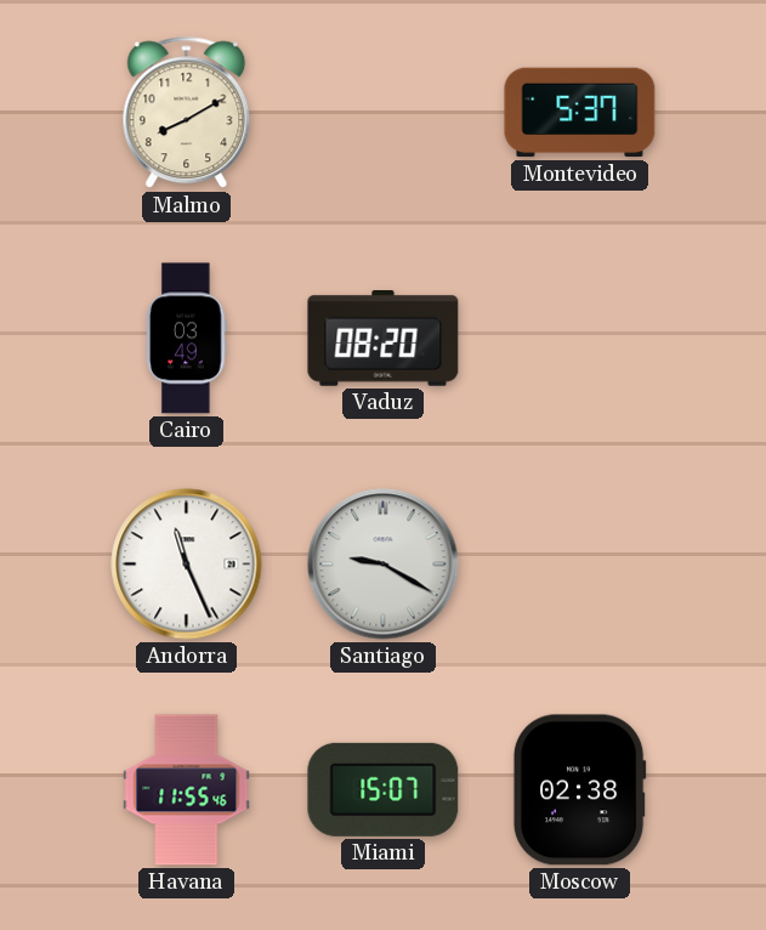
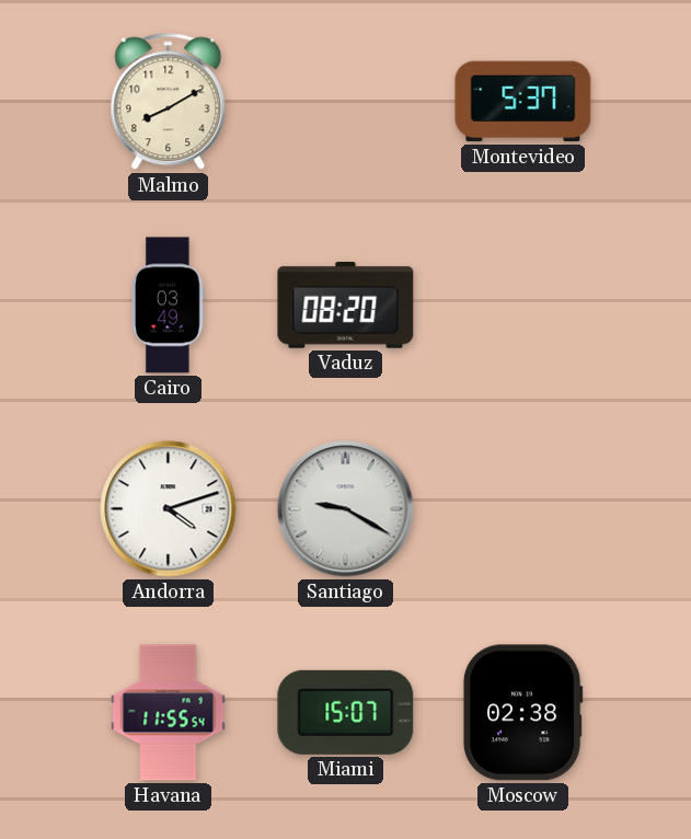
Andorra: 11:26 -> 4:12
Havana: 11:55:46 -> 11:55:54
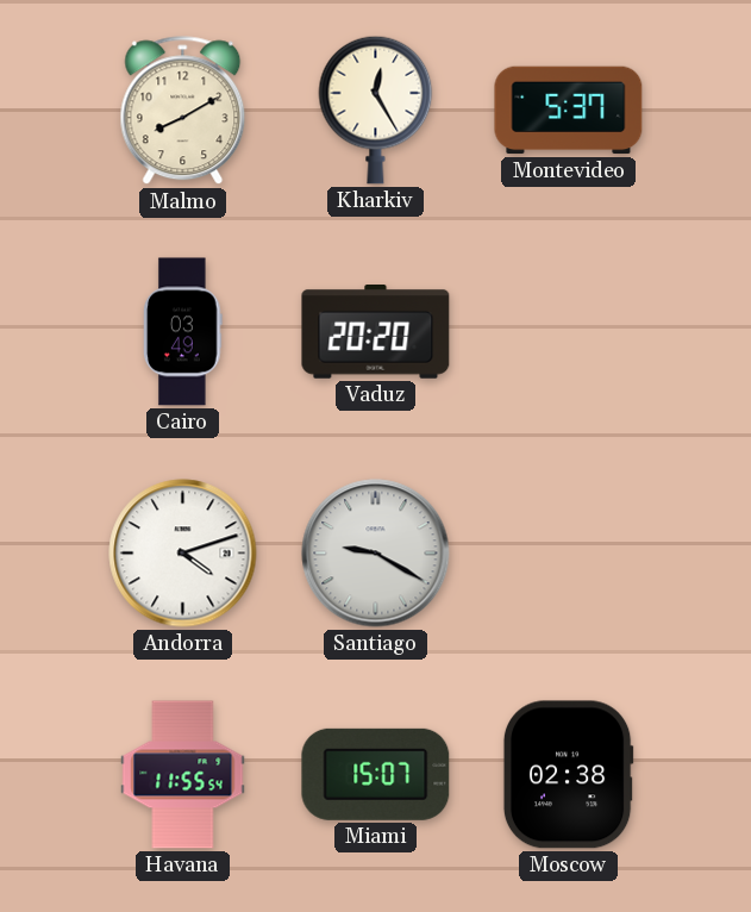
Kharkiv: none -> 12:25
Vaduz: 08:20 -> 20:20
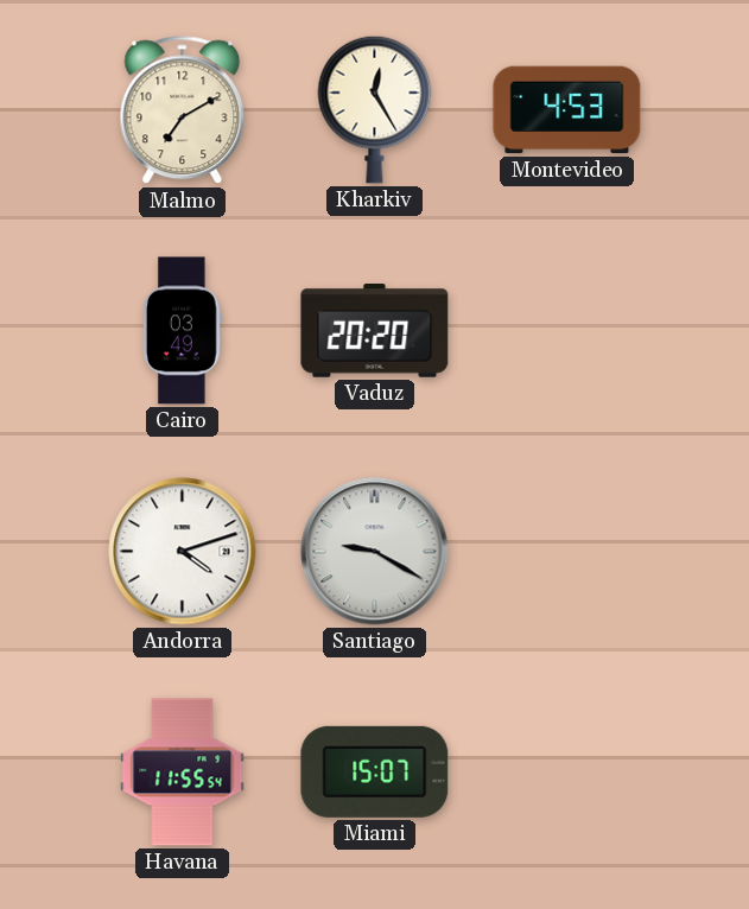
Malmo: 8:10 -> 7:10
Montevideo: 5:37 -> 4:53
Moscow: 02:38 -> none
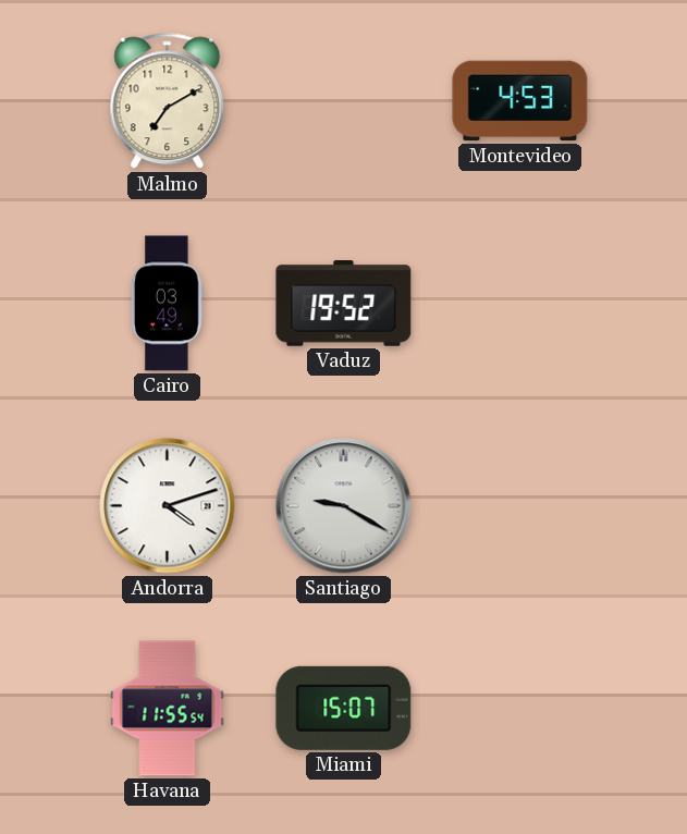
Kharkiv: 12:25 -> none
Vaduz: 20:20 -> 19:52
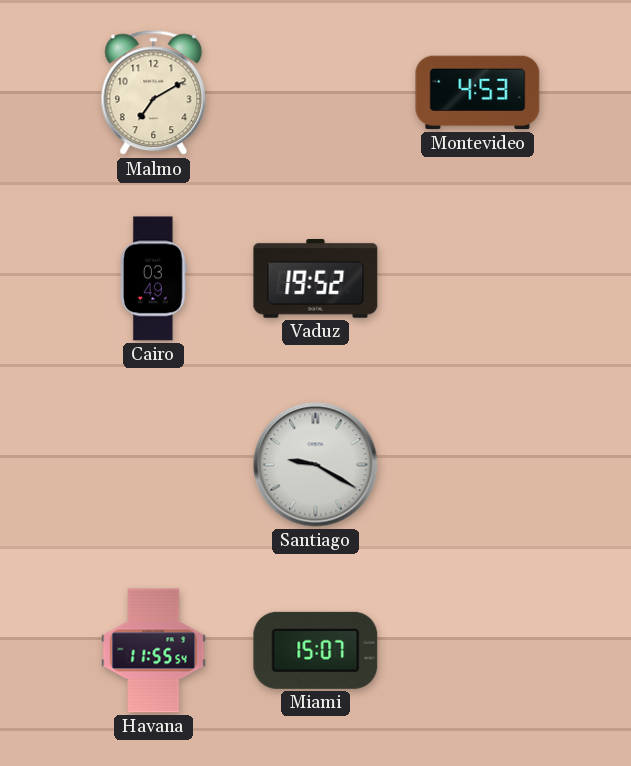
Andorra: 4:12 -> none
